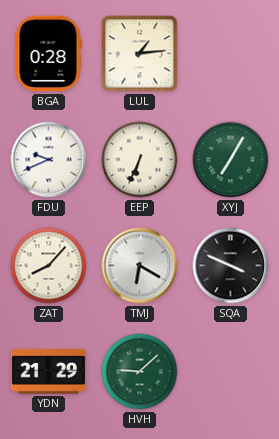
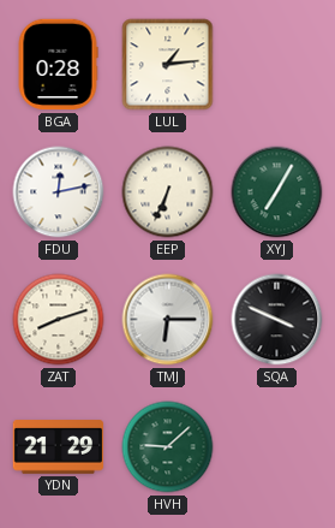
FDU: 9:41 -> 12:13
ZAT: 8:07 -> 8:12
TMJ: 6:20 -> 6:15
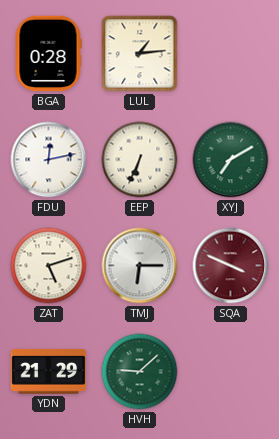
XYJ: 7:05 -> 7:10
ZAT: 8:12 -> 5:12
SQA dial: black -> burgundy
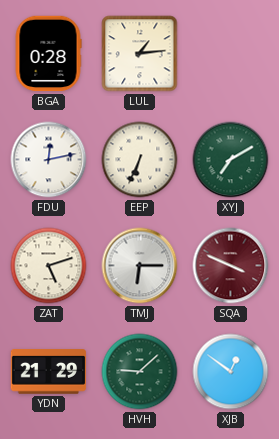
XJB: none -> 12:51
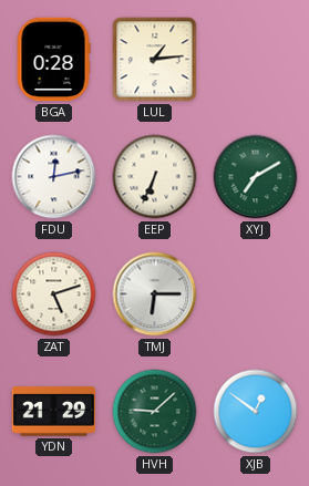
SQA: 3:49 -> none
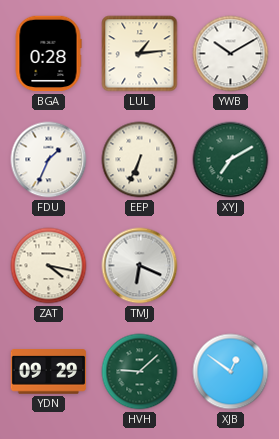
YWB: none -> 10:10
FDU: 12:13 -> 1:34
ZAT: 5:12 -> 4:17
TMJ: 6:15 -> 6:19
YDN: 21:29 -> 09:29
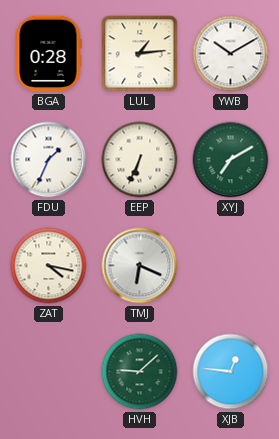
YDN: 09:29 -> none
XJB: 12:51 -> 12:46
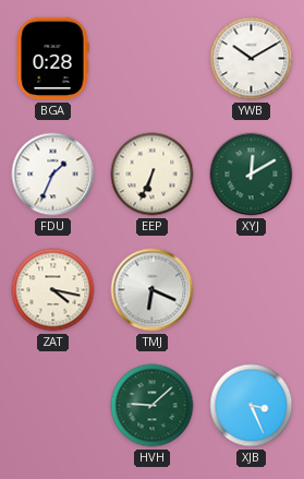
LUL: 1:14 -> none
XYJ: 7:10 -> 12:10
XJB: 12:46 -> 3:26
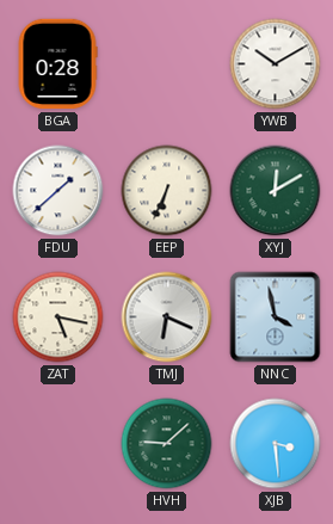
FDU: 1:34 -> 1:38
ZAT: 4:17 -> 5:17
NNC: none -> 3:58
XJB: 3:26 -> 3:29
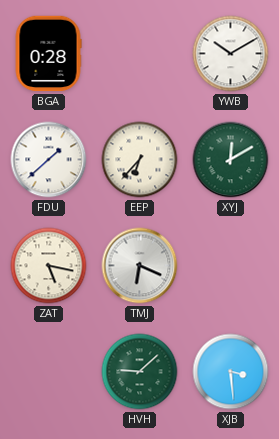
EEP: 6:34 -> 6:37
NNC: 3:58 -> none
